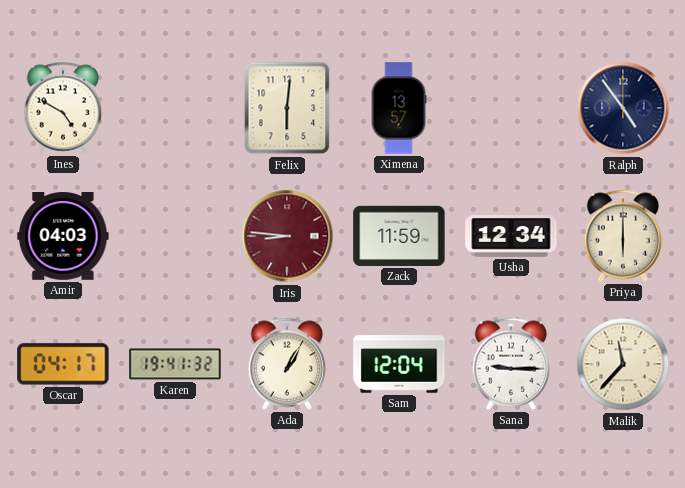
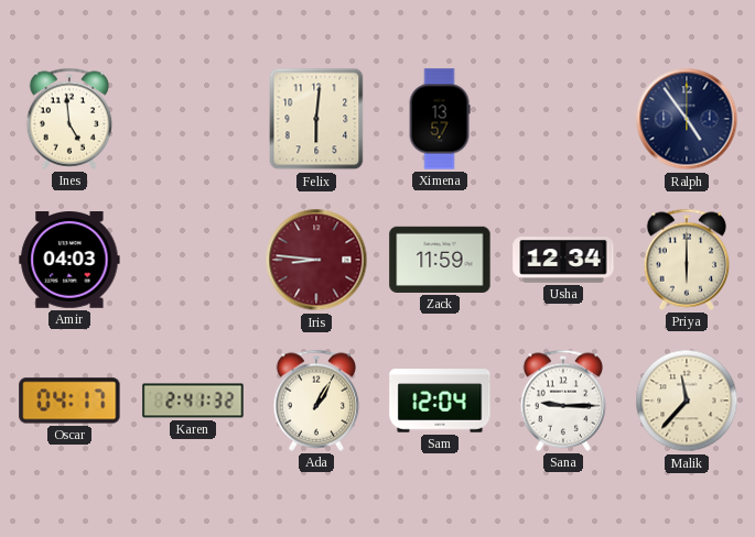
Ines: 4:50 -> 4:59
Karen: 19:41 -> 2:41
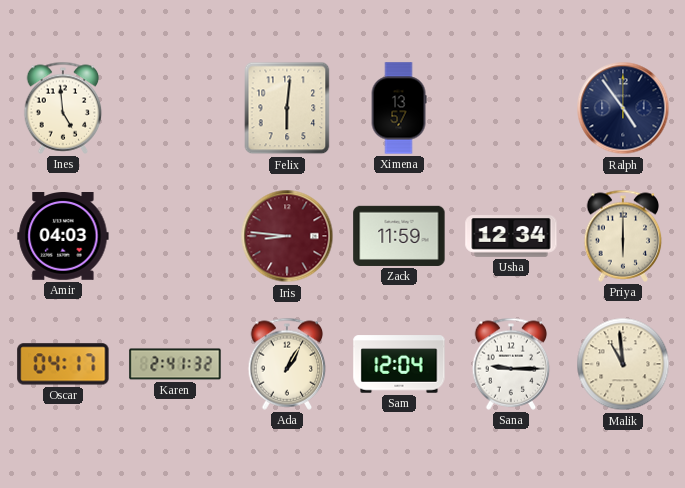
Malik: 11:37 -> 10:59
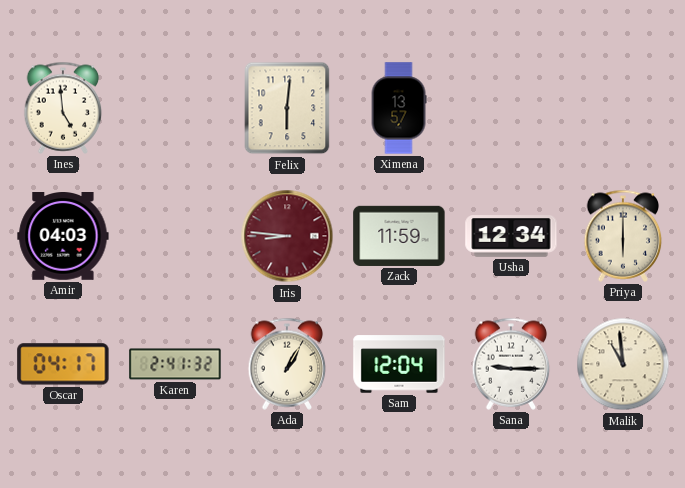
Ralph: 4:54 -> none
